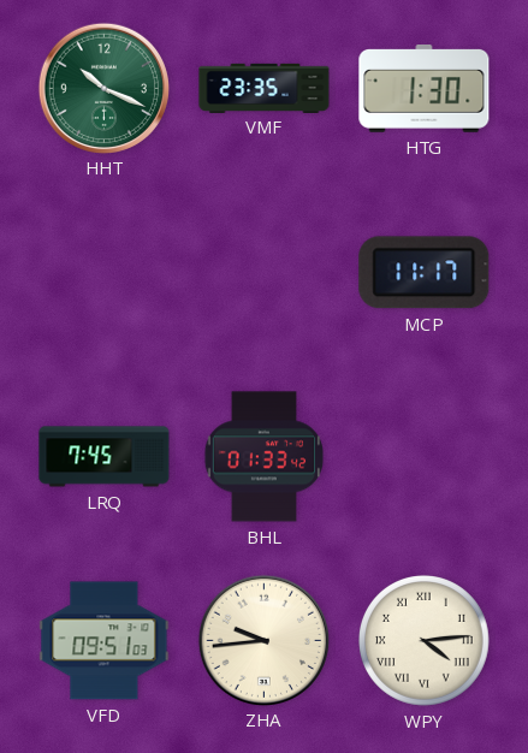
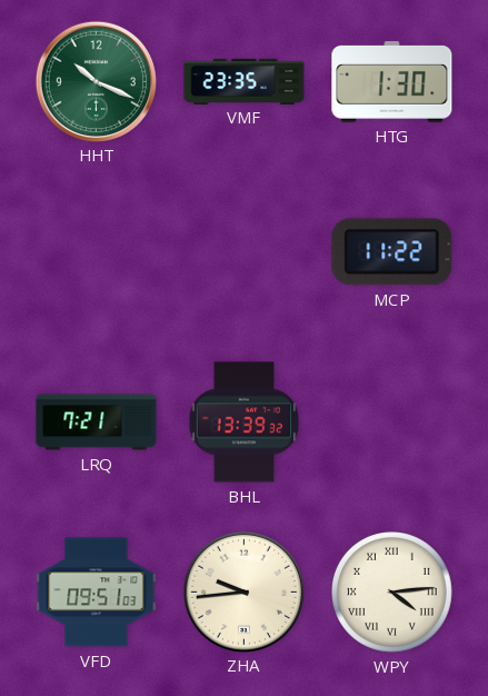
MCP: 11:17 -> 11:22
LRQ: 7:45 -> 7:21
BHL: 01:33 -> 13:39
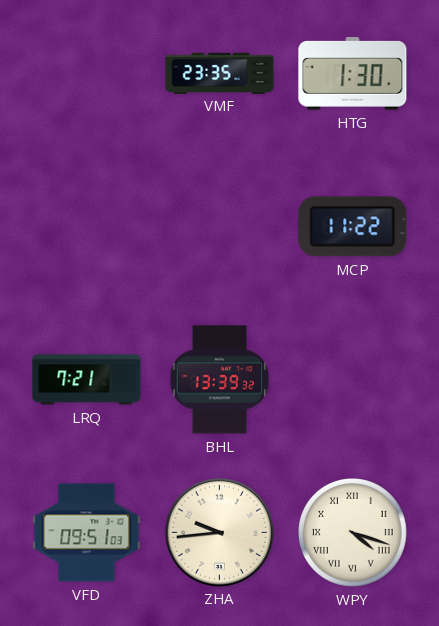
HHT: 10:19 -> none
WPY: 4:14 -> 4:18
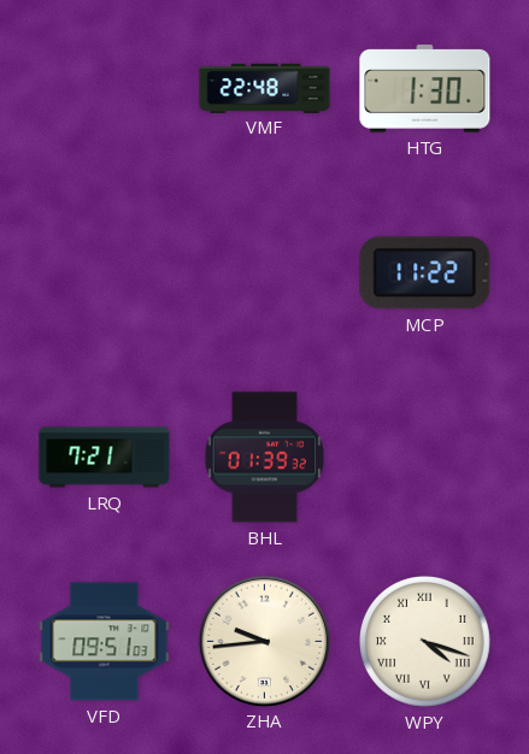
VMF: 23:35 -> 22:48
BHL: 13:39 -> 01:39
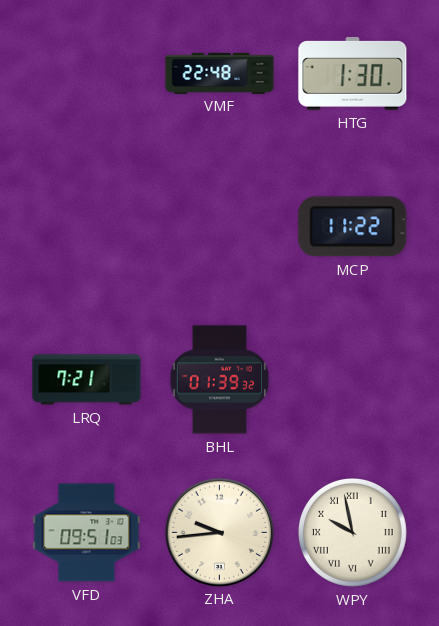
WPY: 4:18 -> 9:58
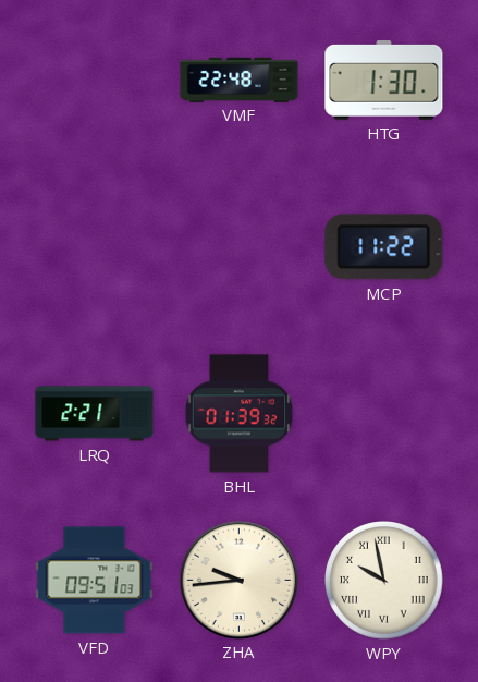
LRQ: 7:21 -> 2:21
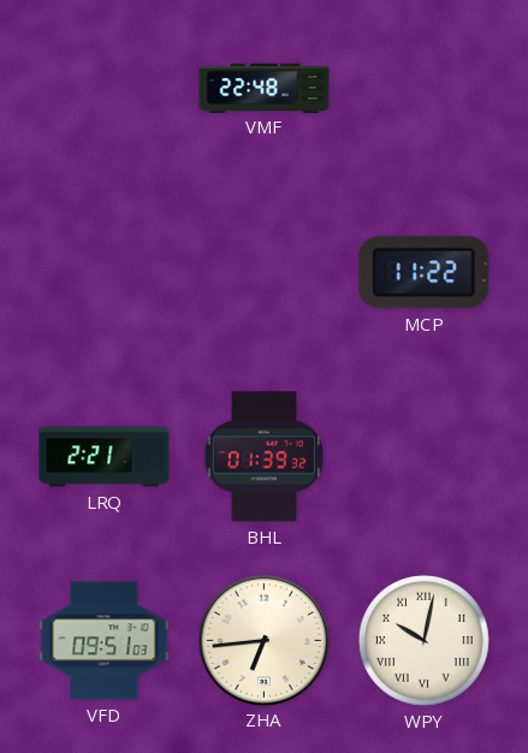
HTG: 1:30 -> none
ZHA: 9:44 -> 6:44
WPY: 9:58 -> 10:02
